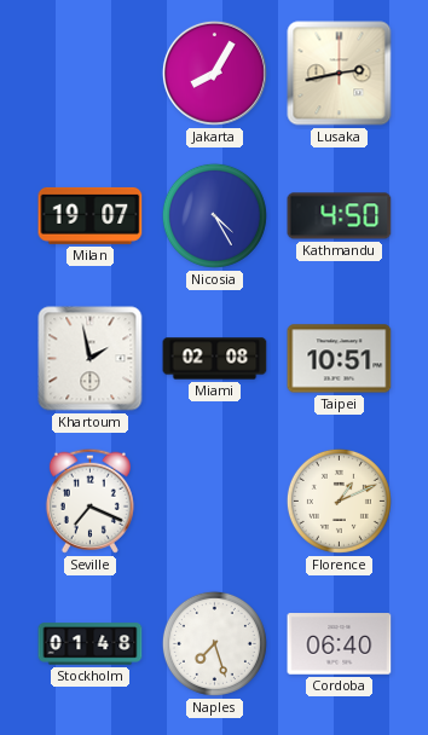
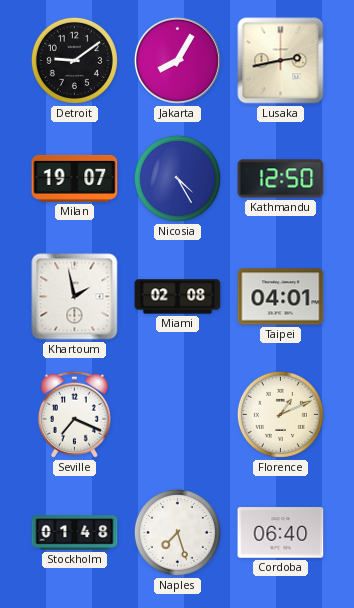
Detroit: none -> 9:09
Kathmandu: 4:50 -> 12:50
Taipei: 10:51 -> 04:01
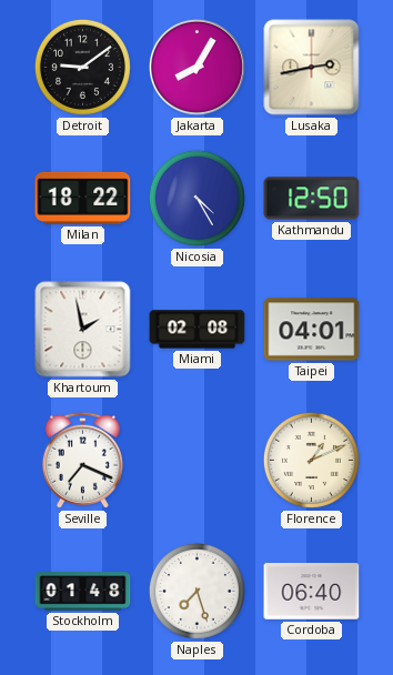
Milan: 19:07 -> 18:22
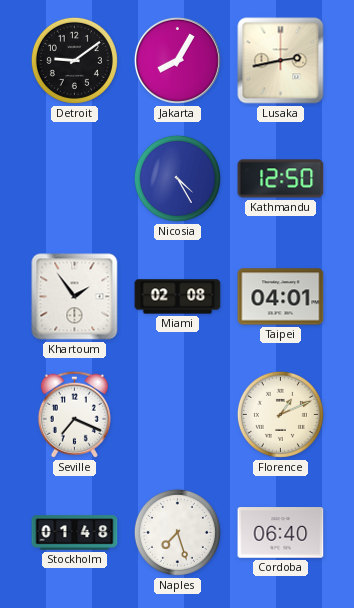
Milan: 18:22 -> none
Khartoum: 1:58 -> 1:54
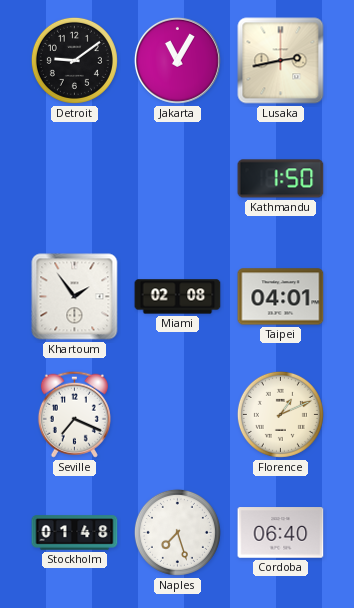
Jakarta: 8:05 -> 11:05
Nicosia: 4:25 -> none
Kathmandu: 12:50 -> 1:50
